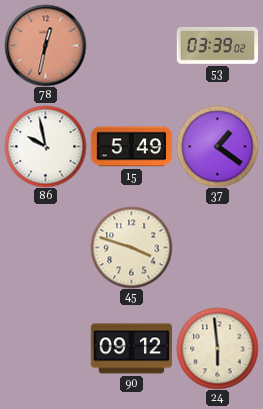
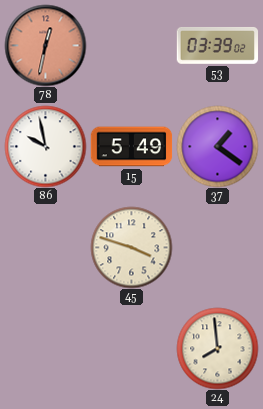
90: 09:12 -> none
24: 5:59 -> 7:59
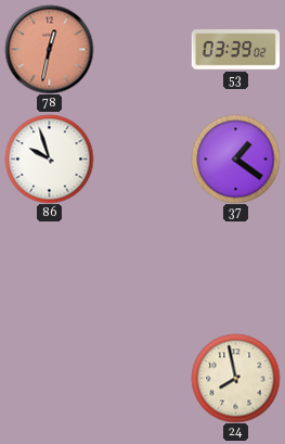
86: 9:58 -> 9:57
15: 5:49 -> none
45: 3:48 -> none
24: 7:59 -> 7:58
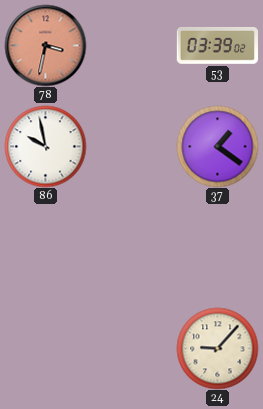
78: 12:32 -> 3:32
86: 9:57 -> 9:58
24: 7:58 -> 9:07
